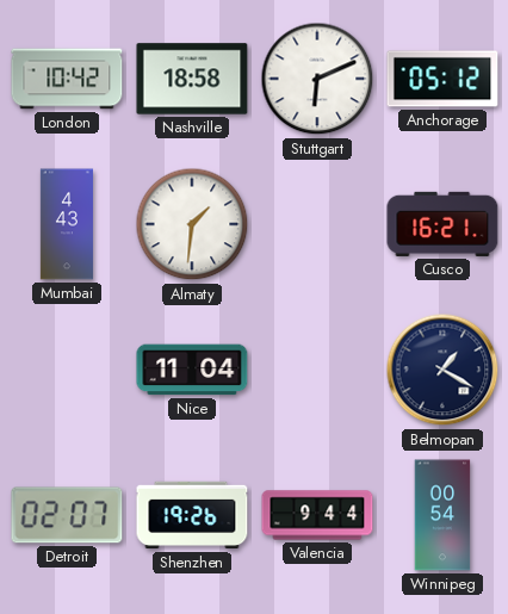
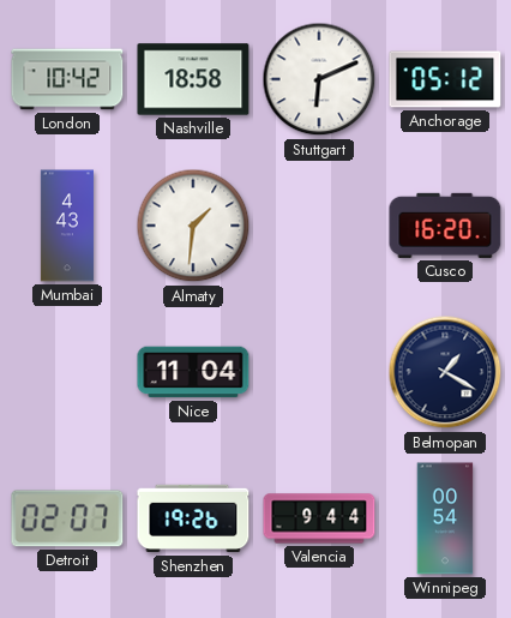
Cusco: 16:21 -> 16:20
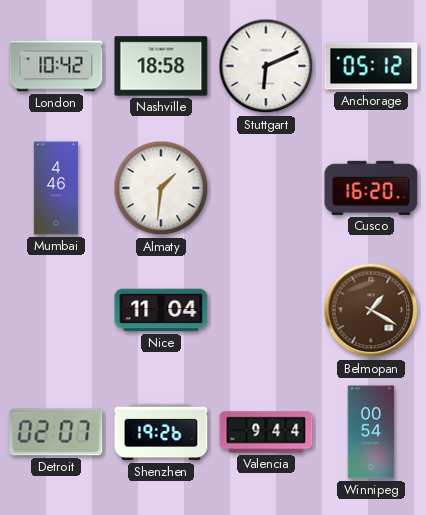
Mumbai: 4:43 -> 4:46
Belmopan dial: navy -> brown
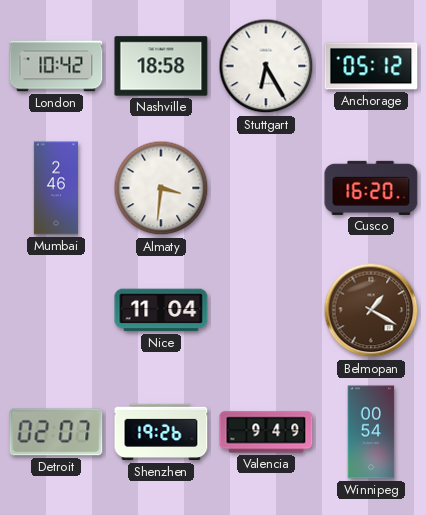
Stuttgart: 6:11 -> 6:25
Mumbai: 4:46 -> 2:46
Almaty: 1:31 -> 3:31
Valencia: 9:44 -> 9:49
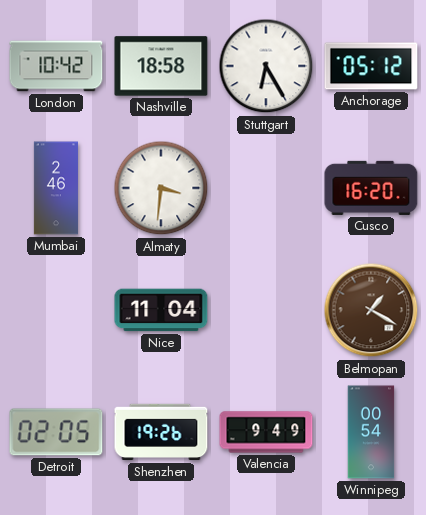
Detroit: 02:07 -> 02:05
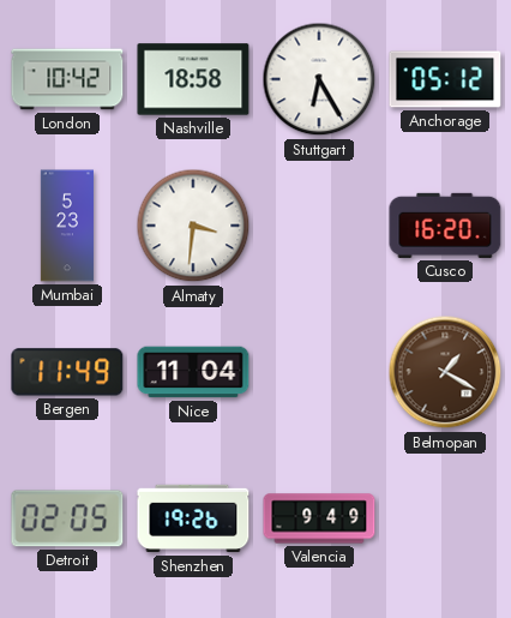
Mumbai: 2:46 -> 5:23
Bergen: none -> 11:49
Winnipeg: 00:54 -> none
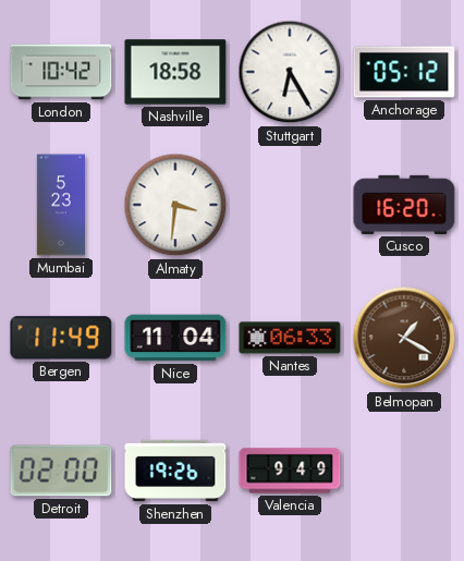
Nantes: none -> 06:33
Detroit: 02:05 -> 02:00
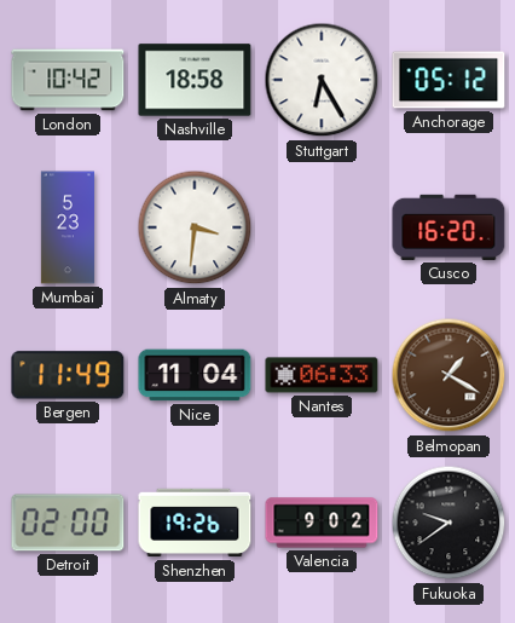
Valencia: 9:49 -> 9:02
Fukuoka: none -> 9:39
